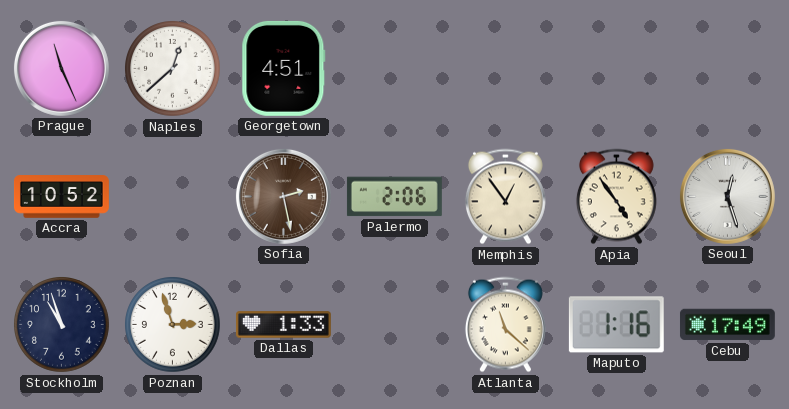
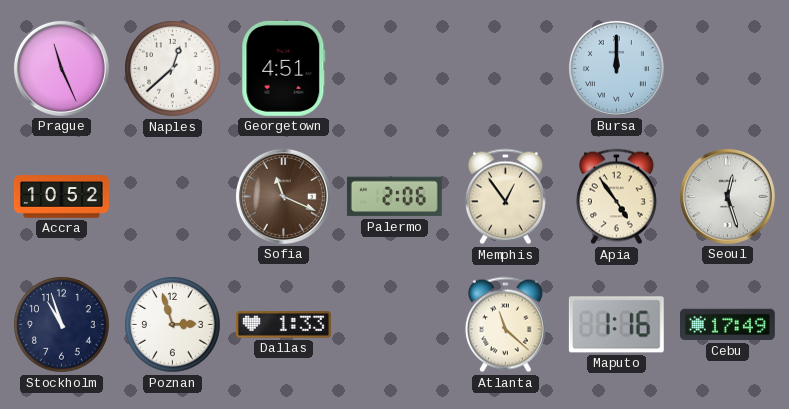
Bursa: none -> 12:00
Sofia: 2:28 -> 11:19
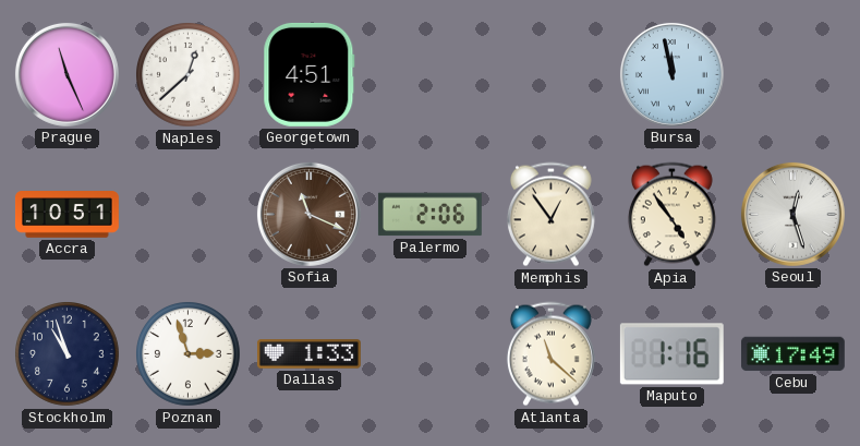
Bursa: 12:00 -> 11:58
Accra: 10:52 -> 10:51
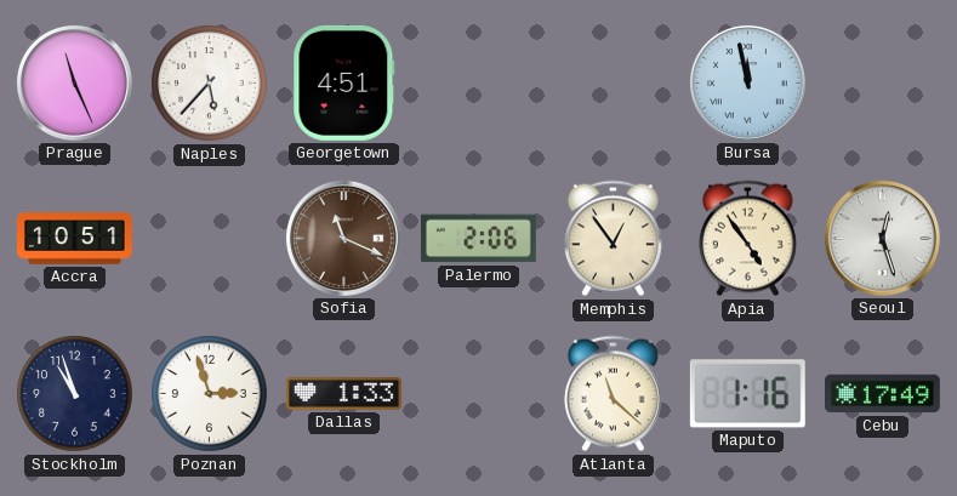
Naples: 12:38 -> 5:37
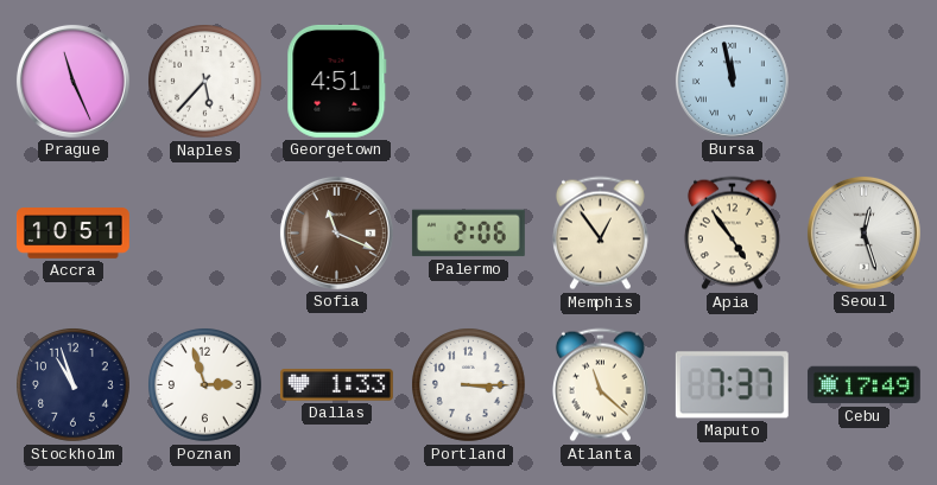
Portland: none -> 3:15
Maputo: 1:16 -> 7:37
